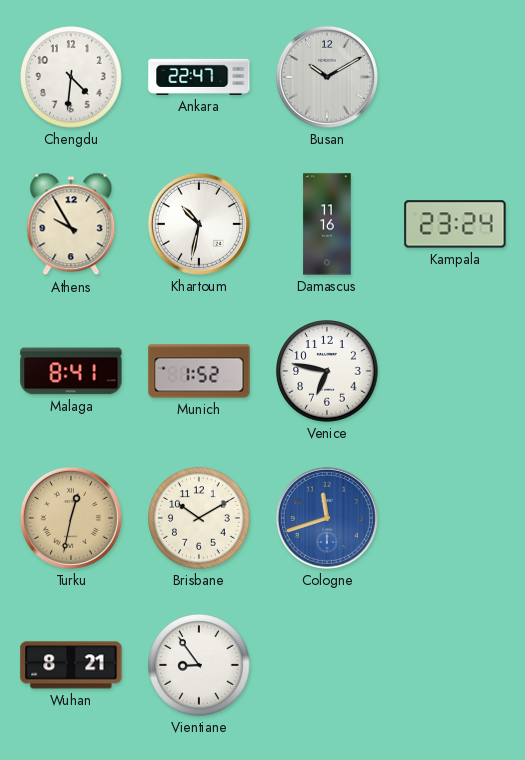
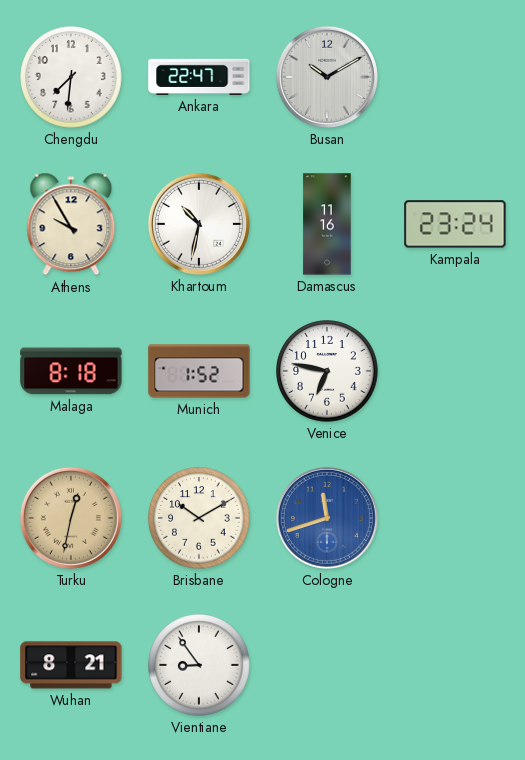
Chengdu: 4:31 -> 7:31
Malaga: 8:41 -> 8:18
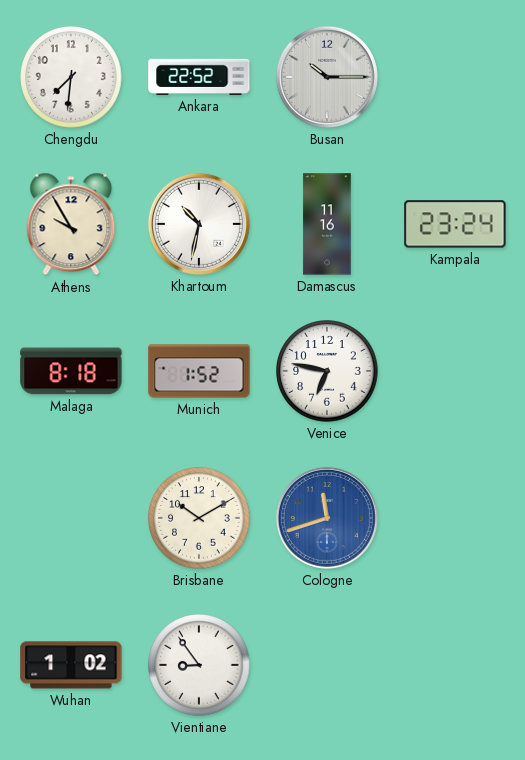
Ankara: 22:47 -> 22:52
Busan: 10:10 -> 10:15
Turku: 12:32 -> none
Wuhan: 8:21 -> 1:02
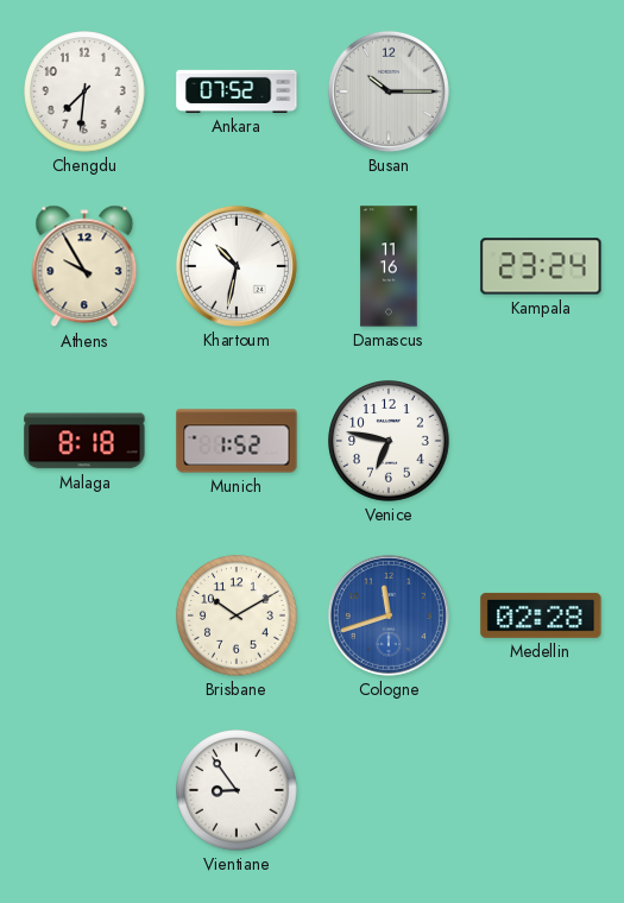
Ankara: 22:52 -> 07:52
Medellin: none -> 02:28
Wuhan: 1:02 -> none
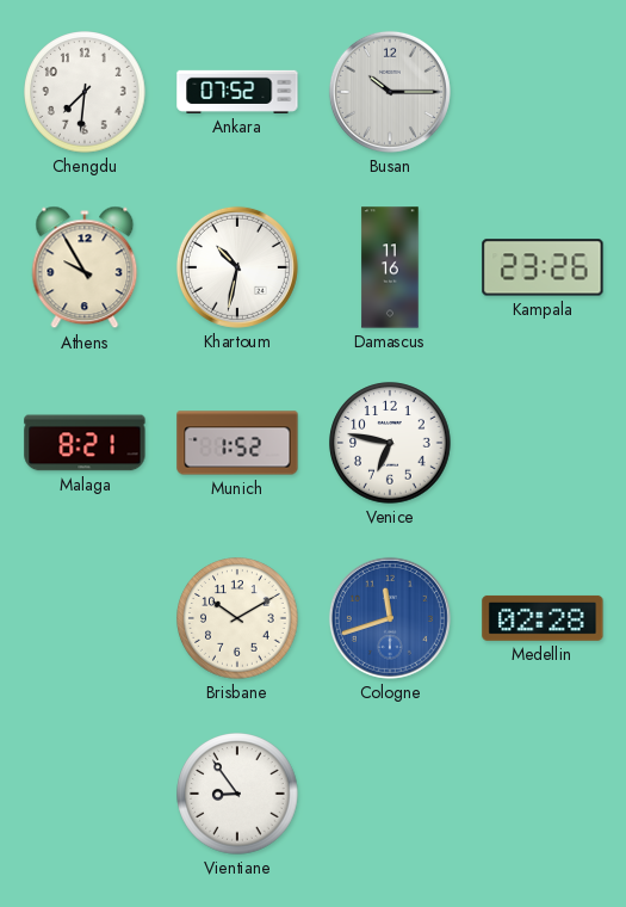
Kampala: 23:24 -> 23:26
Malaga: 8:18 -> 8:21
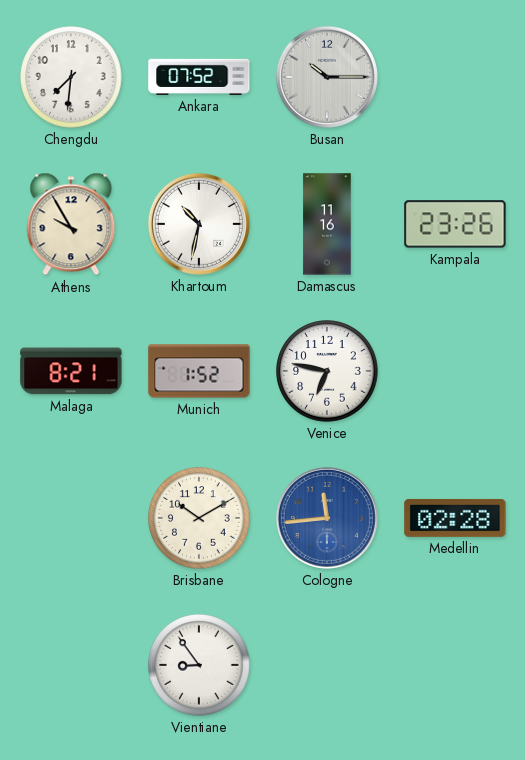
Cologne: 11:42 -> 11:44
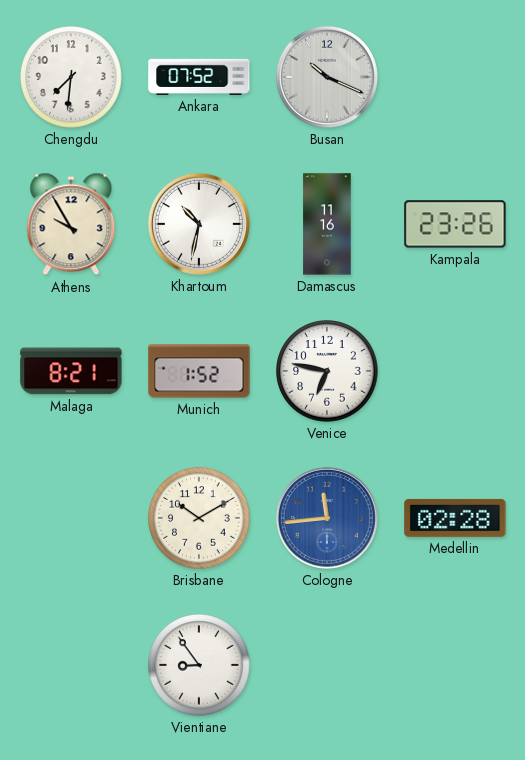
Busan: 10:15 -> 10:19
